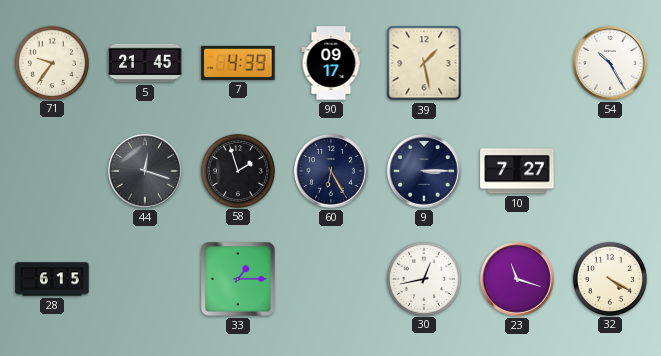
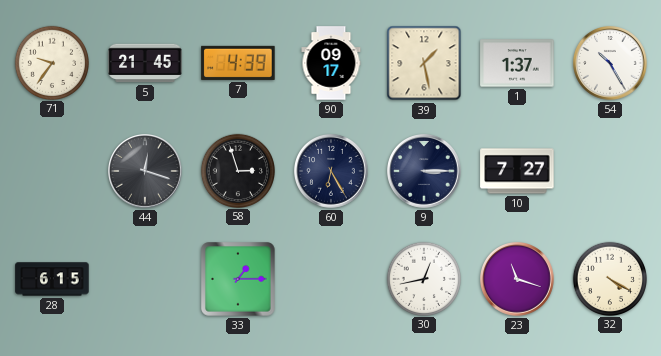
1: none -> 1:37
58: 1:57 -> 2:57
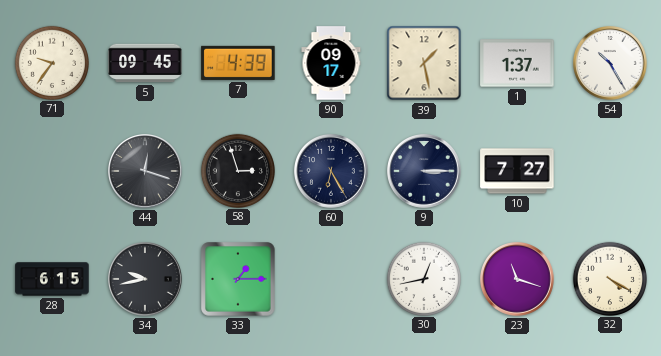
5: 21:45 -> 09:45
34: none -> 9:43
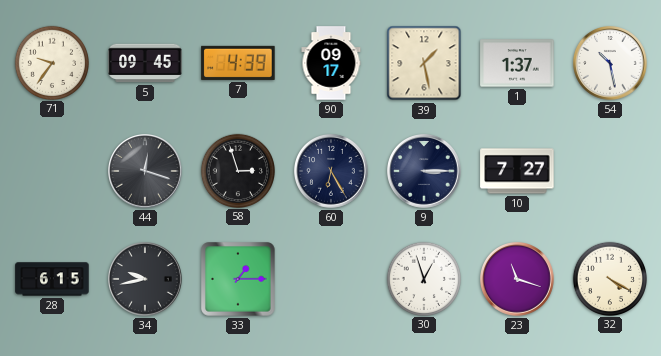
54: 10:25 -> 10:28
30: 12:43 -> 12:57
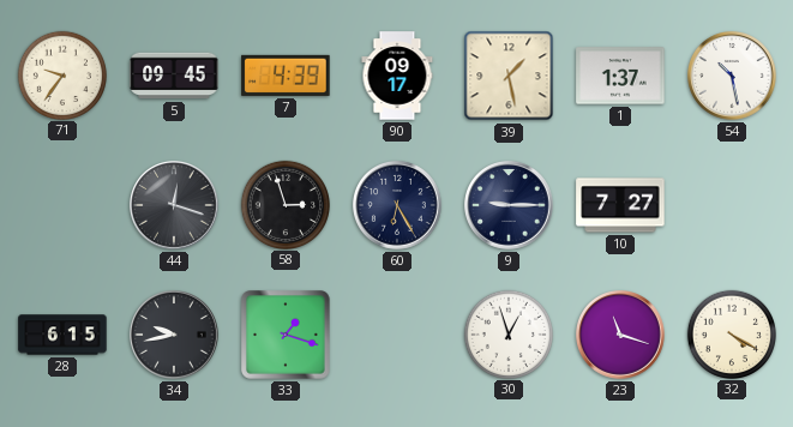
9: 3:15 -> 9:15
33: 1:15 -> 1:18
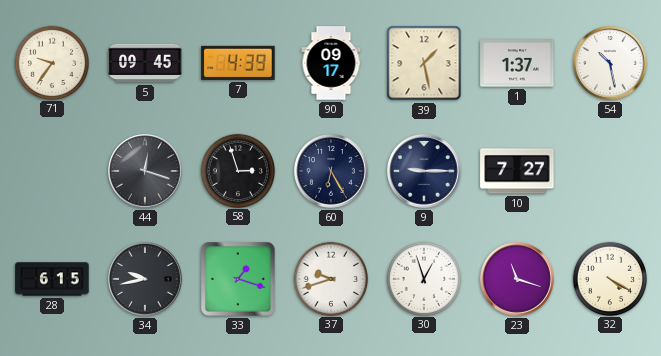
37: none -> 9:42
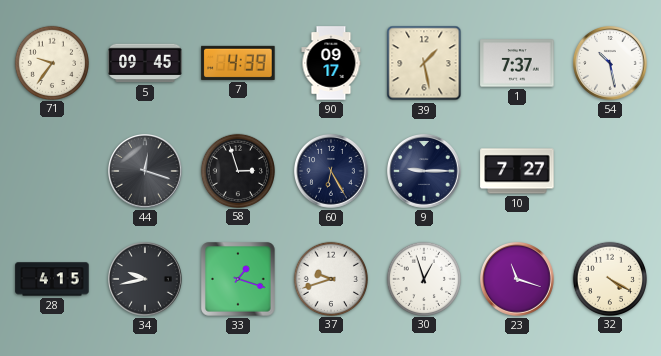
1: 1:37 -> 7:37
28: 6:15 -> 4:15
